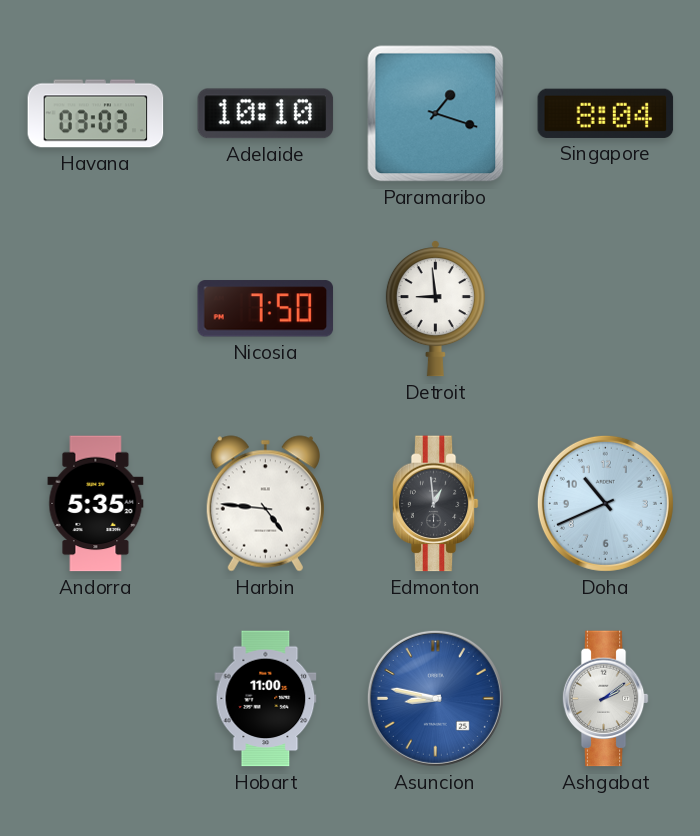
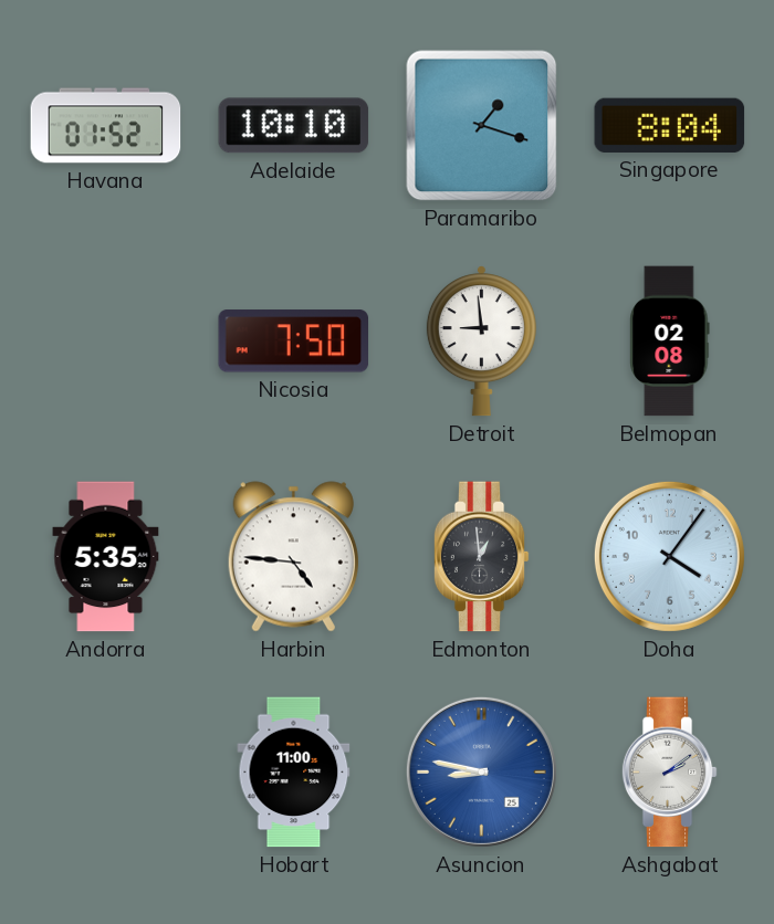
Havana: 03:03 -> 01:52
Belmopan: none -> 02:08
Doha: 10:41 -> 4:06
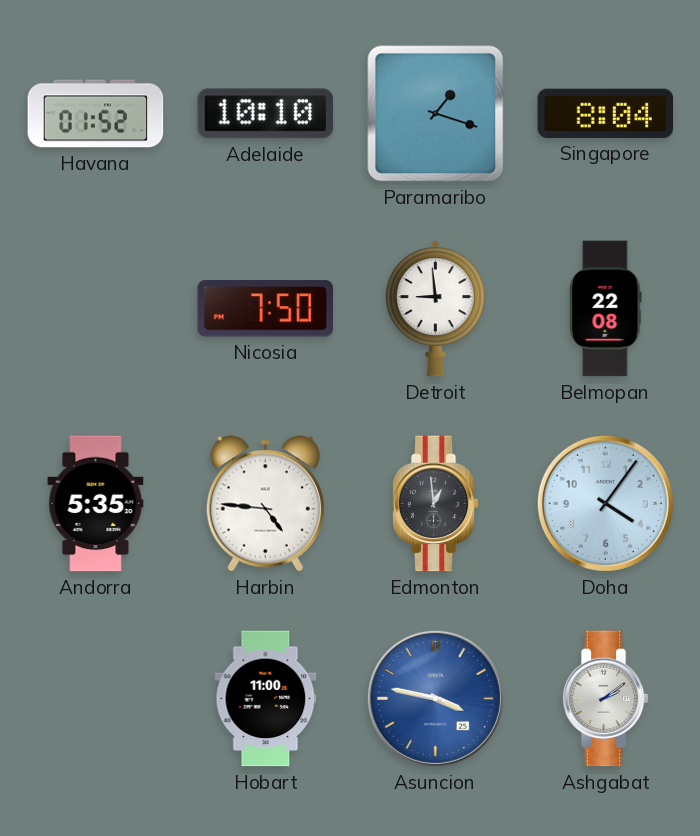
Belmopan: 02:08 -> 22:08
Asuncion: 8:47 -> 3:47
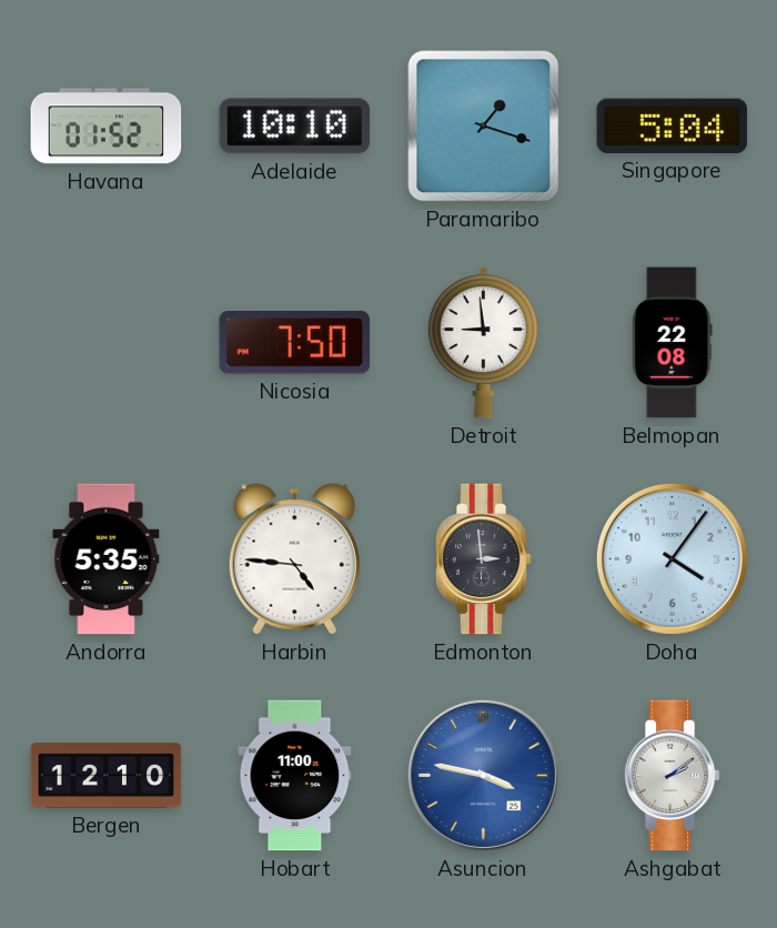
Singapore: 8:04 -> 5:04
Edmonton: 12:59 -> 2:59
Bergen: none -> 12:10
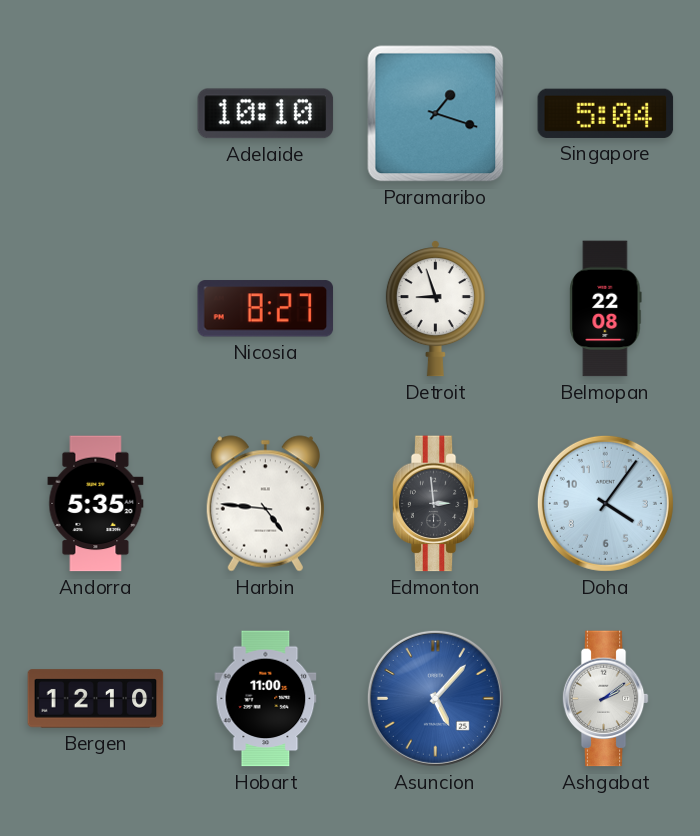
Havana: 01:52 -> none
Nicosia: 7:50 -> 8:27
Detroit: 8:59 -> 8:57
Asuncion: 3:47 -> 5:07
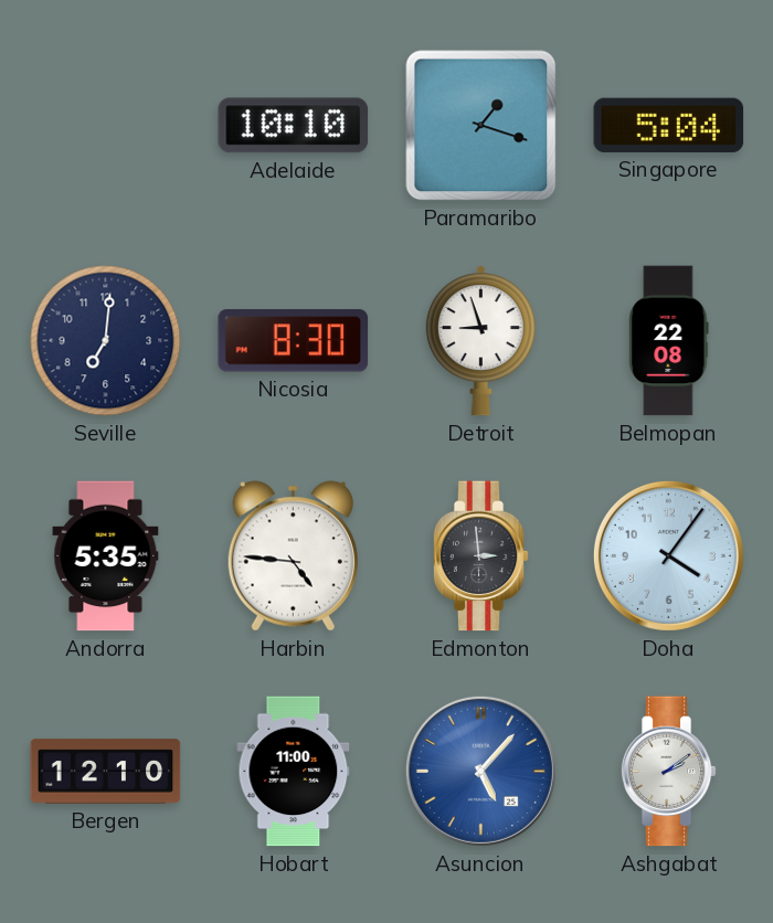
Seville: none -> 7:01
Nicosia: 8:27 -> 8:30
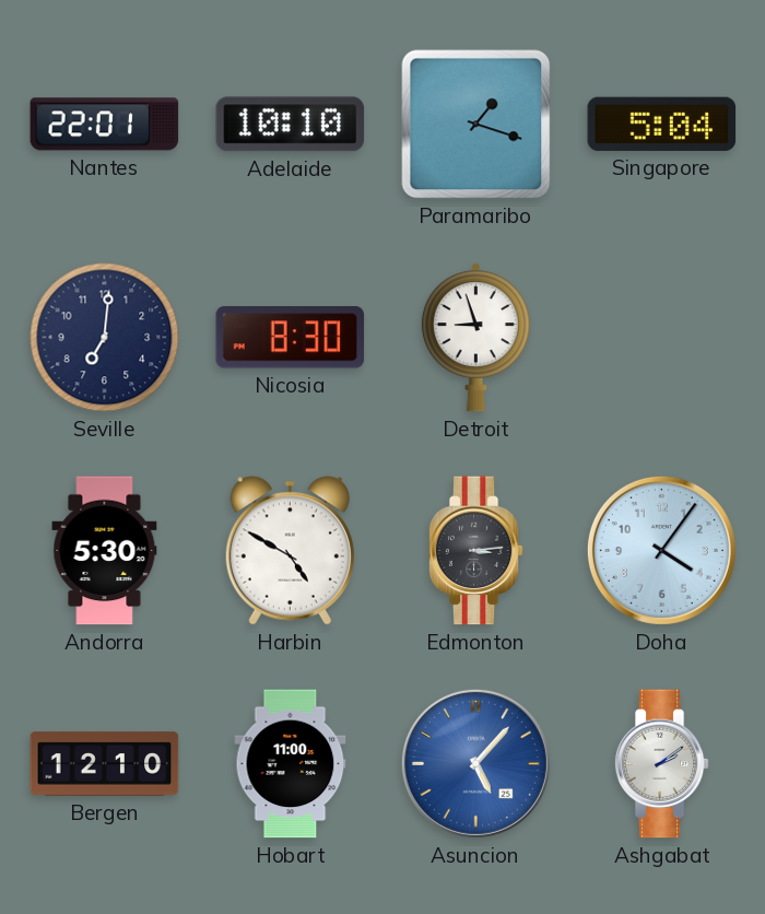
Nantes: none -> 22:01
Belmopan: 22:08 -> none
Andorra: 5:35 -> 5:30
Harbin: 4:46 -> 4:50
Edmonton: 2:59 -> 3:14
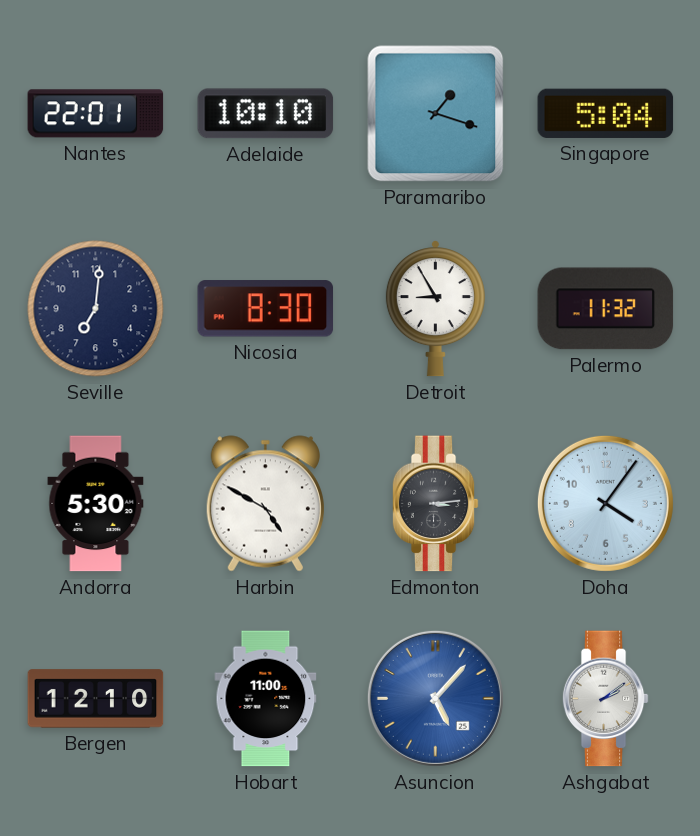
Detroit: 8:57 -> 8:55
Palermo: none -> 11:32
